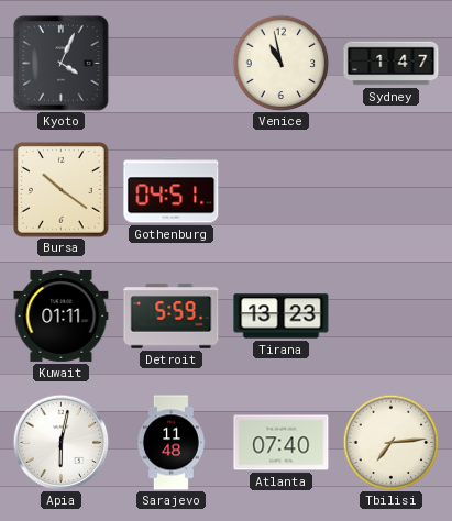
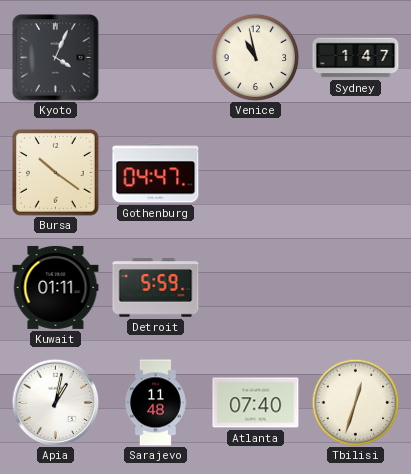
Gothenburg: 04:51 -> 04:47
Tirana: 13:23 -> none
Apia: 6:02 -> 1:02
Tbilisi: 7:14 -> 12:33
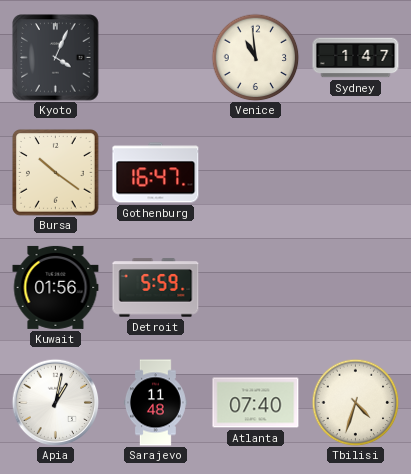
Venice: 10:58 -> 10:59
Gothenburg: 04:47 -> 16:47
Kuwait: 01:11 -> 01:56
Tbilisi: 12:33 -> 4:33
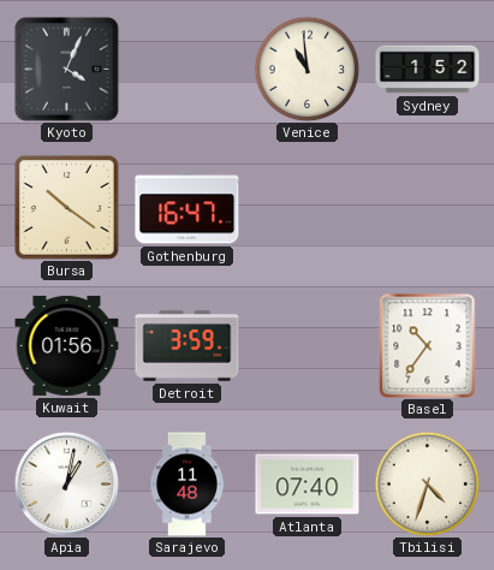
Sydney: 1:47 -> 1:52
Detroit: 5:59 -> 3:59
Basel: none -> 10:36
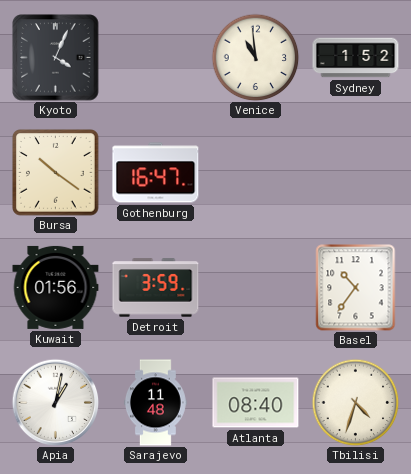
Atlanta: 07:40 -> 08:40
